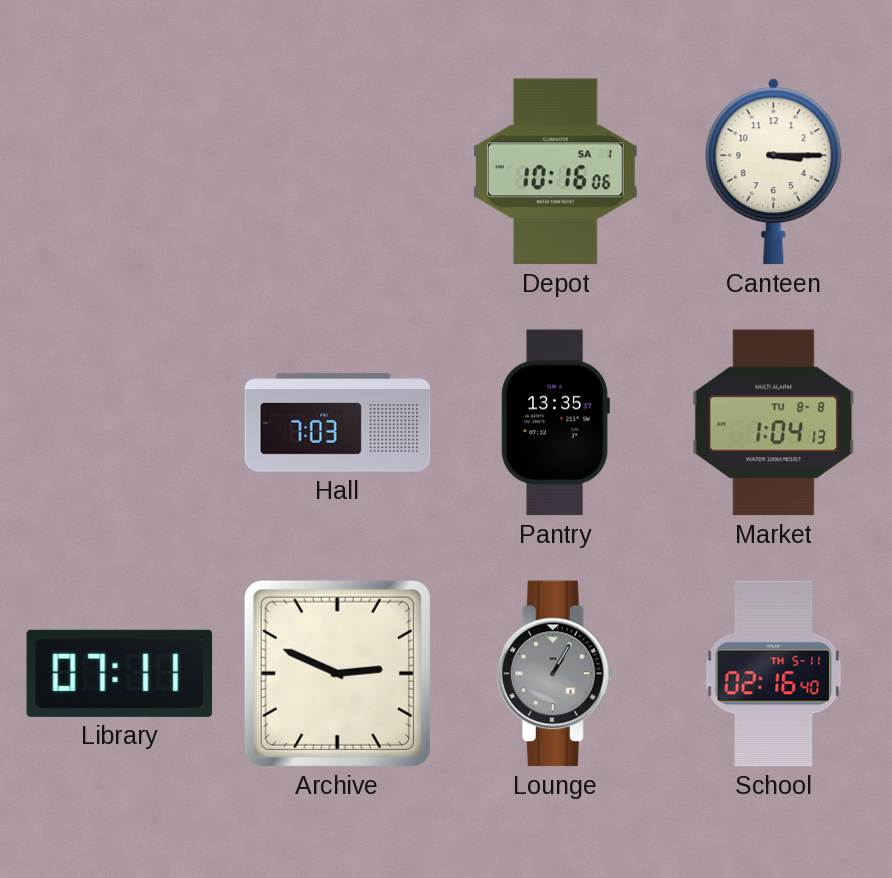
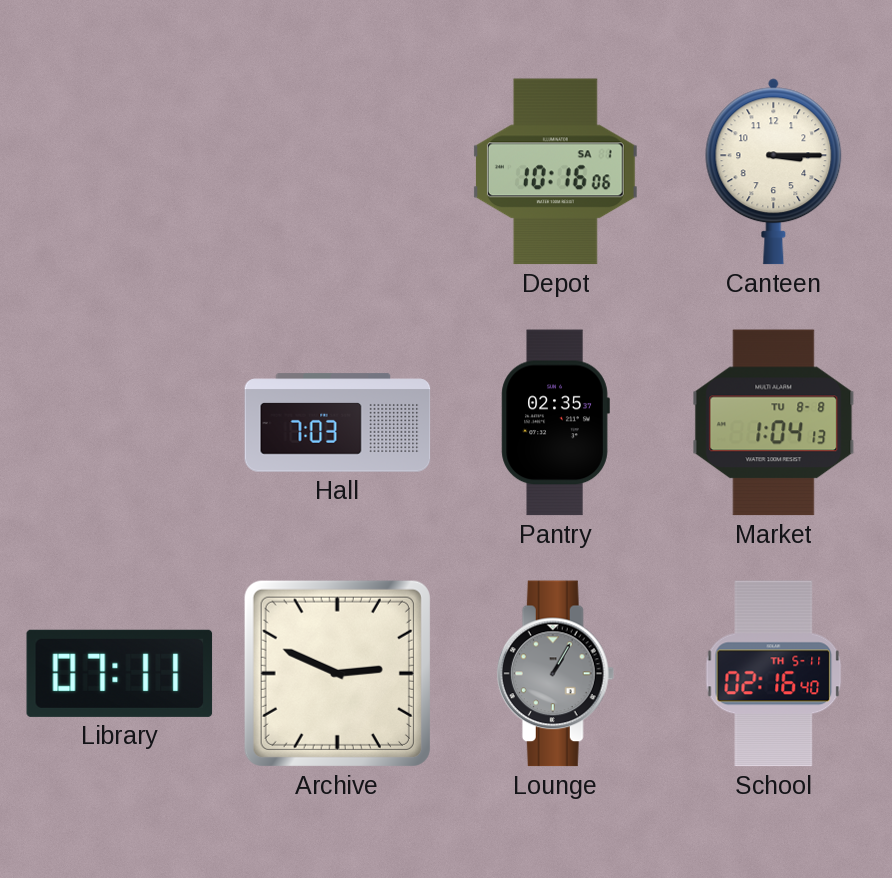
Pantry: 13:35 -> 02:35
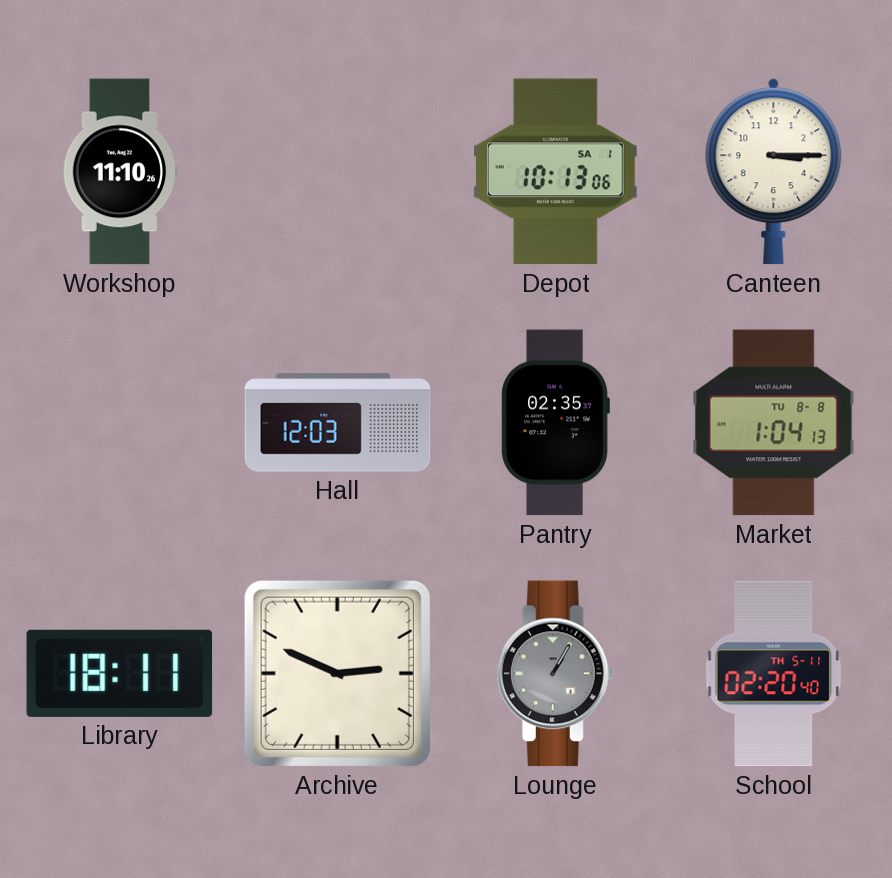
Workshop: none -> 11:10
Depot: 10:16 -> 10:13
Hall: 7:03 -> 12:03
Library: 07:11 -> 18:11
School: 02:16 -> 02:20
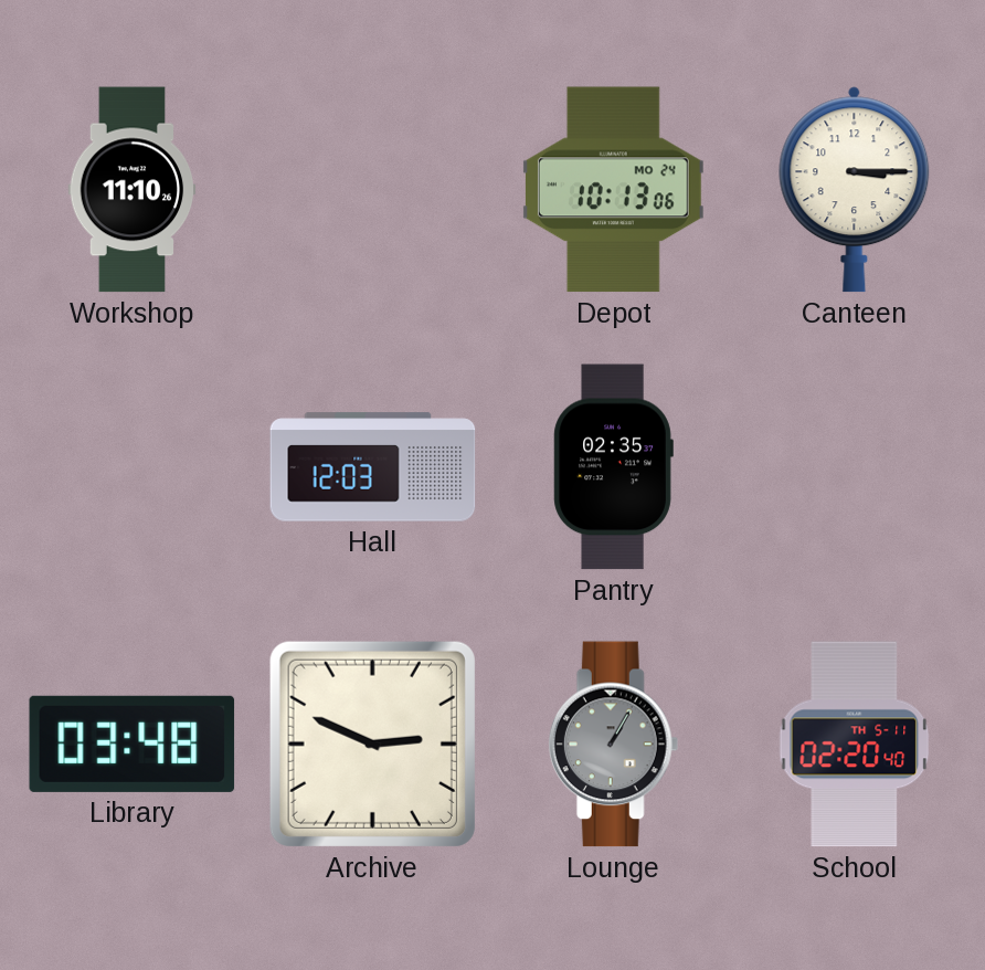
Depot date: SA 1 -> MO 24
Market: 1:04 -> none
Library: 18:11 -> 03:48
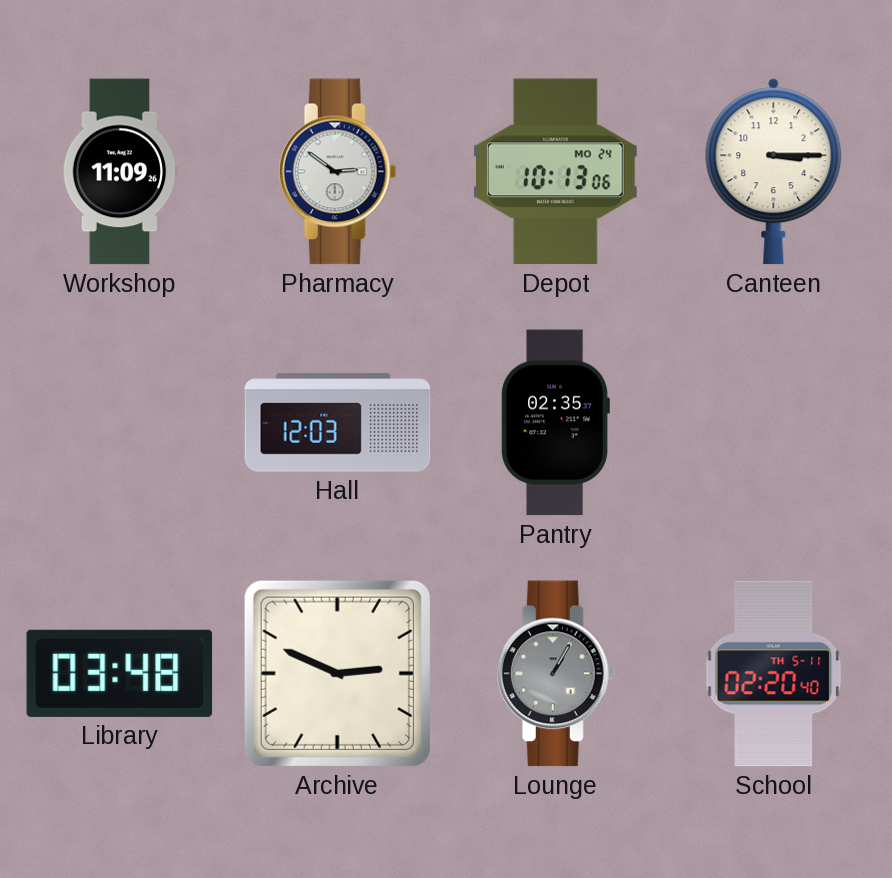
Workshop: 11:10 -> 11:09
Pharmacy: none -> 2:51
